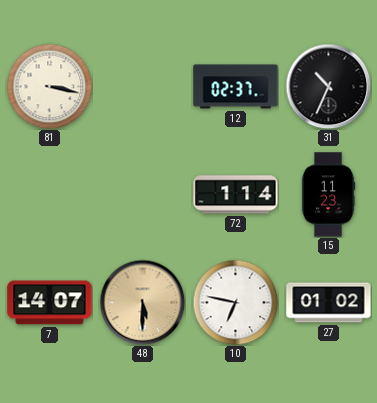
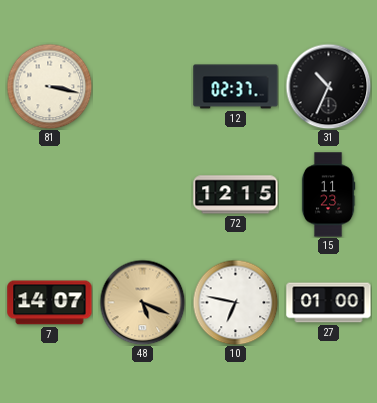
72: 1:14 -> 12:15
48: 5:30 -> 5:19
27: 01:02 -> 01:00
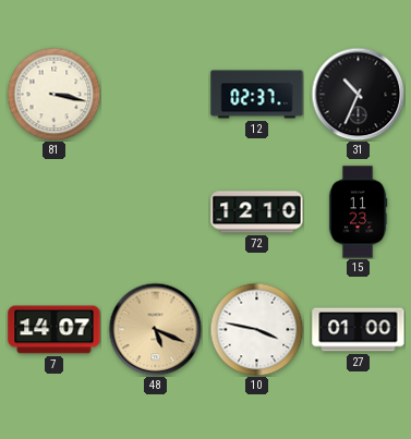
72: 12:15 -> 12:10
10: 6:47 -> 3:47
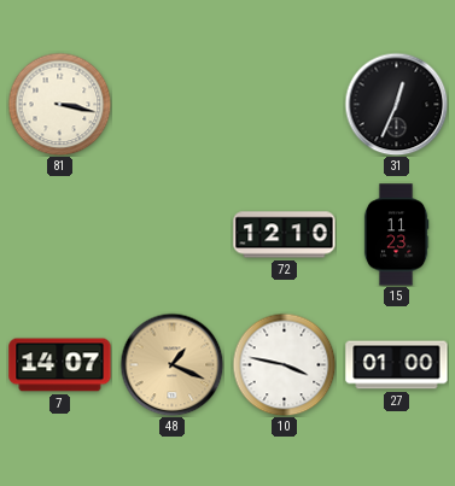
12: 02:37 -> none
31: 10:34 -> 12:34
48: 5:19 -> 1:19
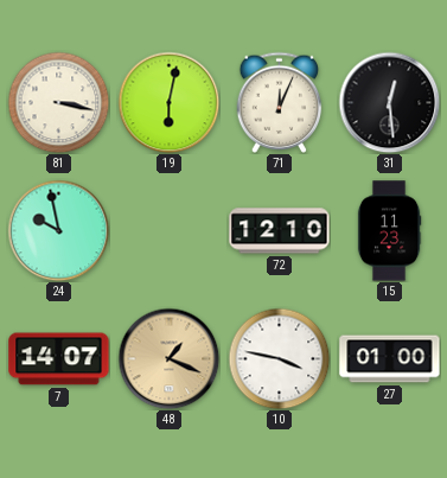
19: none -> 6:02
71: none -> 12:04
31: 12:34 -> 12:29
24: none -> 9:58
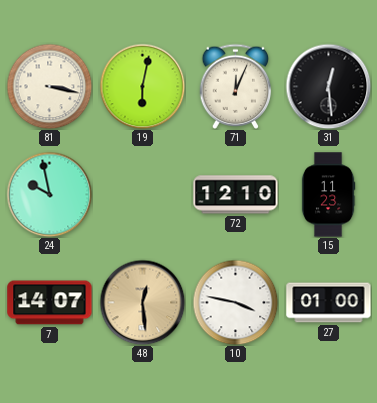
48: 1:19 -> 12:29
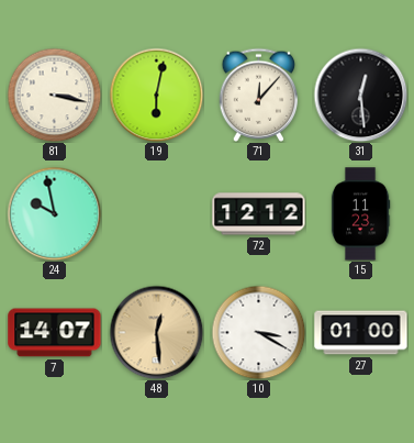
71: 12:04 -> 12:07
72: 12:10 -> 12:12
10: 3:47 -> 3:20
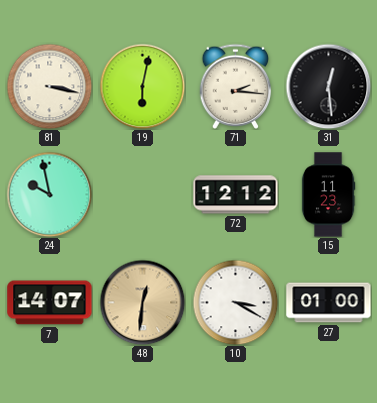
71: 12:07 -> 2:16
48: 12:29 -> 12:31
